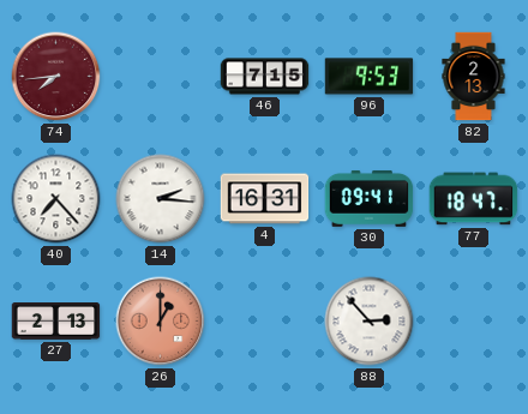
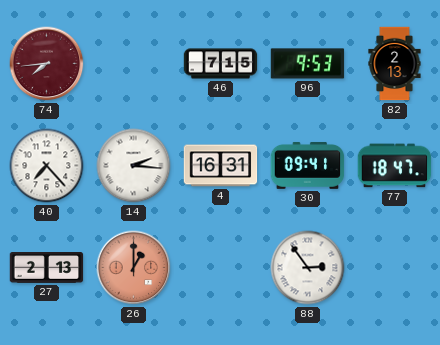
88: 2:53 -> 2:54
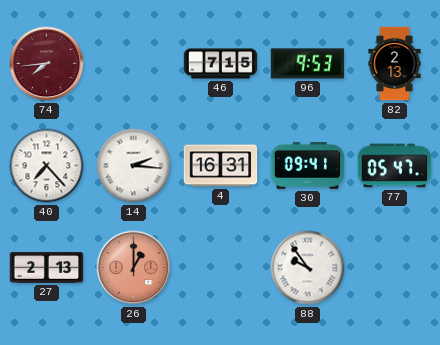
77: 18:47 -> 05:47
88: 2:54 -> 9:54
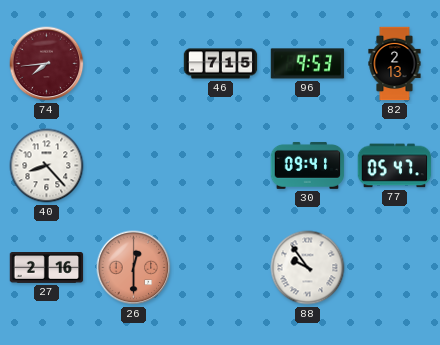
40: 7:23 -> 8:23
14: 2:16 -> none
4: 16:31 -> none
27: 2:13 -> 2:16
26: 1:00 -> 12:30
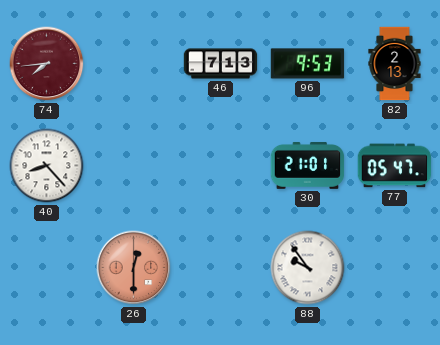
46: 7:15 -> 7:13
30: 09:41 -> 21:01
27: 2:16 -> none
